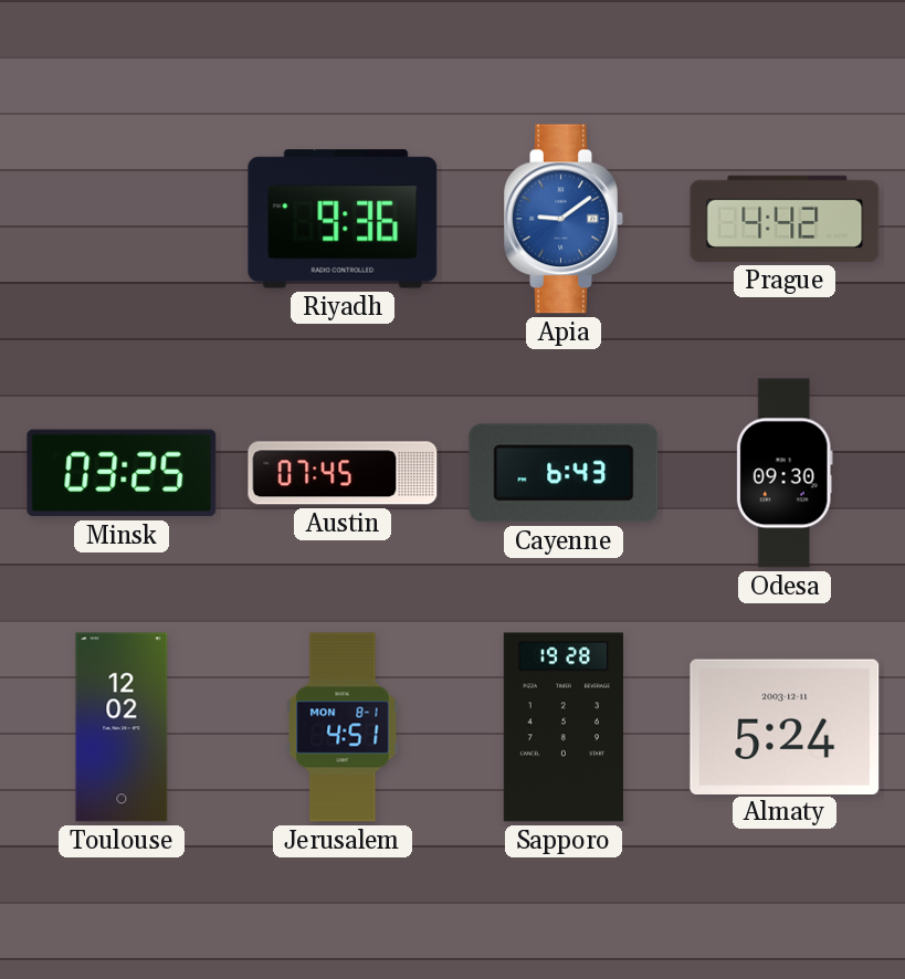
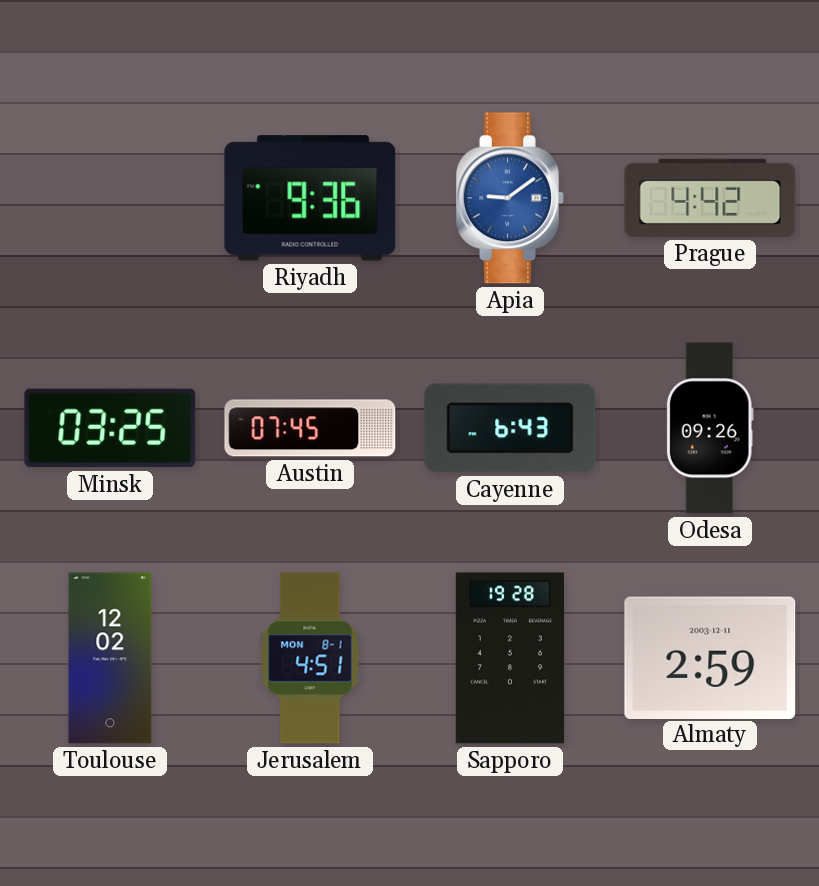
Odesa: 09:30 -> 09:26
Almaty: 5:24 -> 2:59
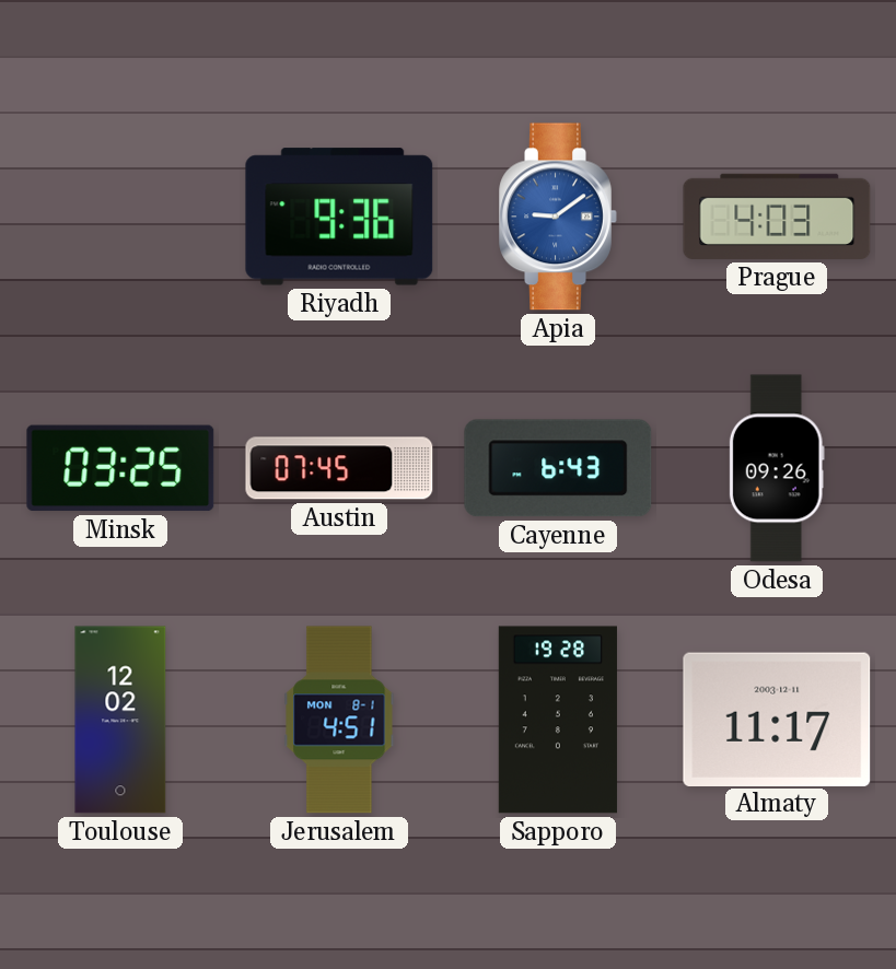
Prague: 4:42 -> 4:03
Almaty: 2:59 -> 11:17
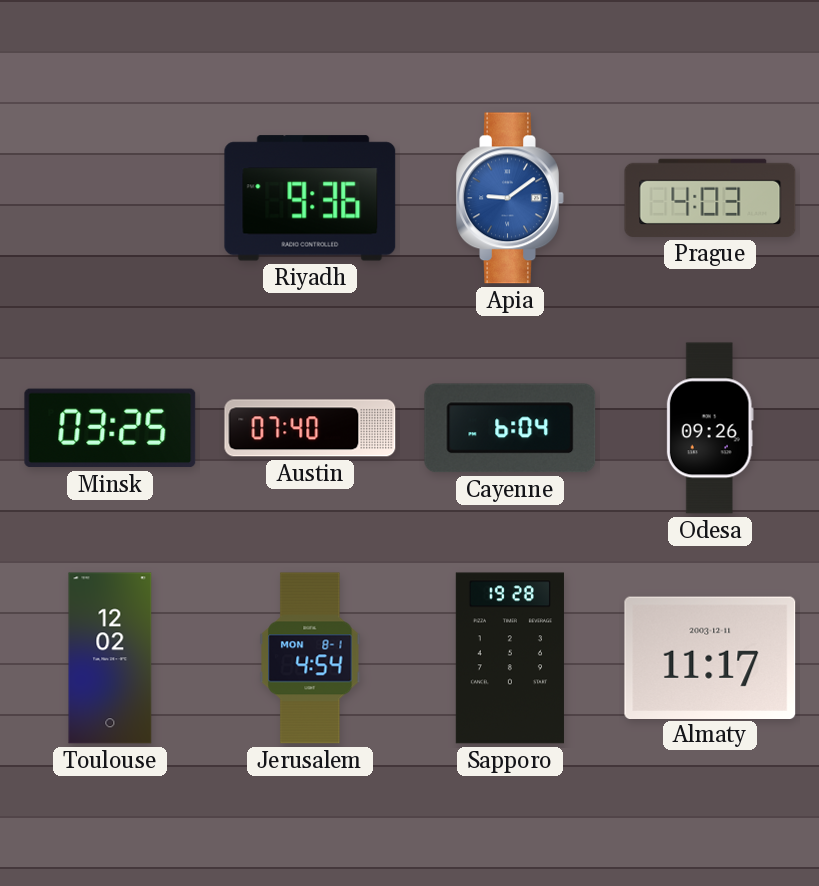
Austin: 07:45 -> 07:40
Cayenne: 6:43 -> 6:04
Jerusalem: 4:51 -> 4:54
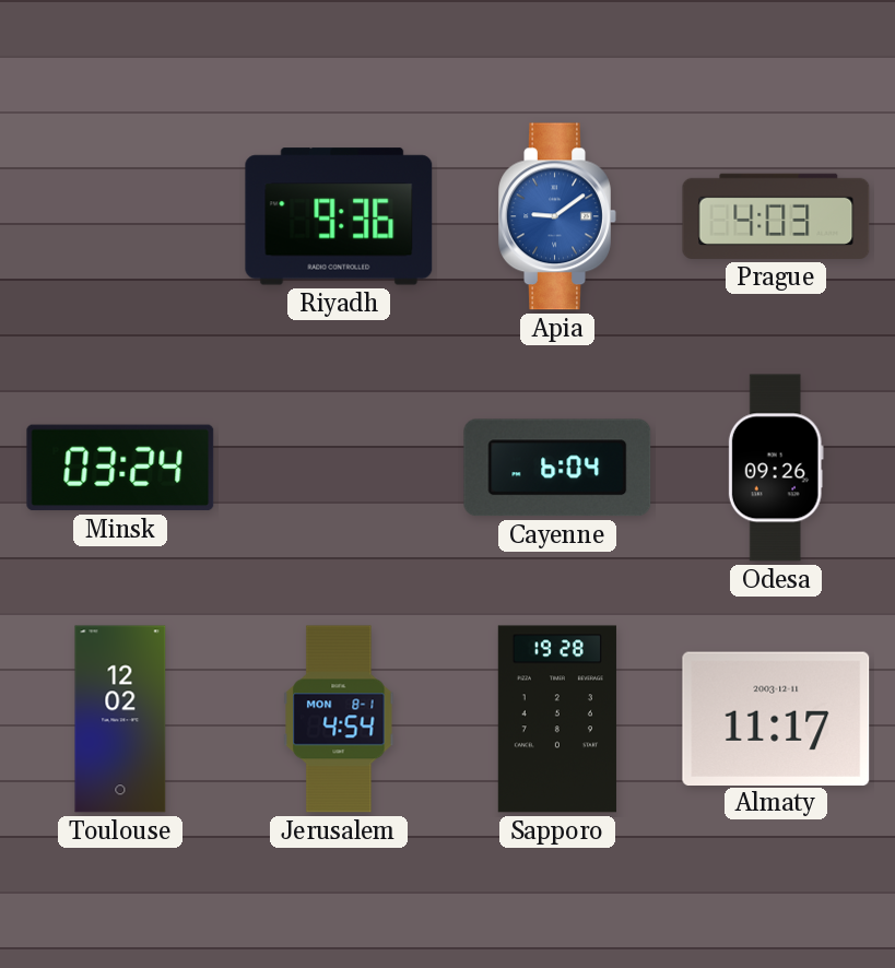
Minsk: 03:25 -> 03:24
Austin: 07:40 -> none
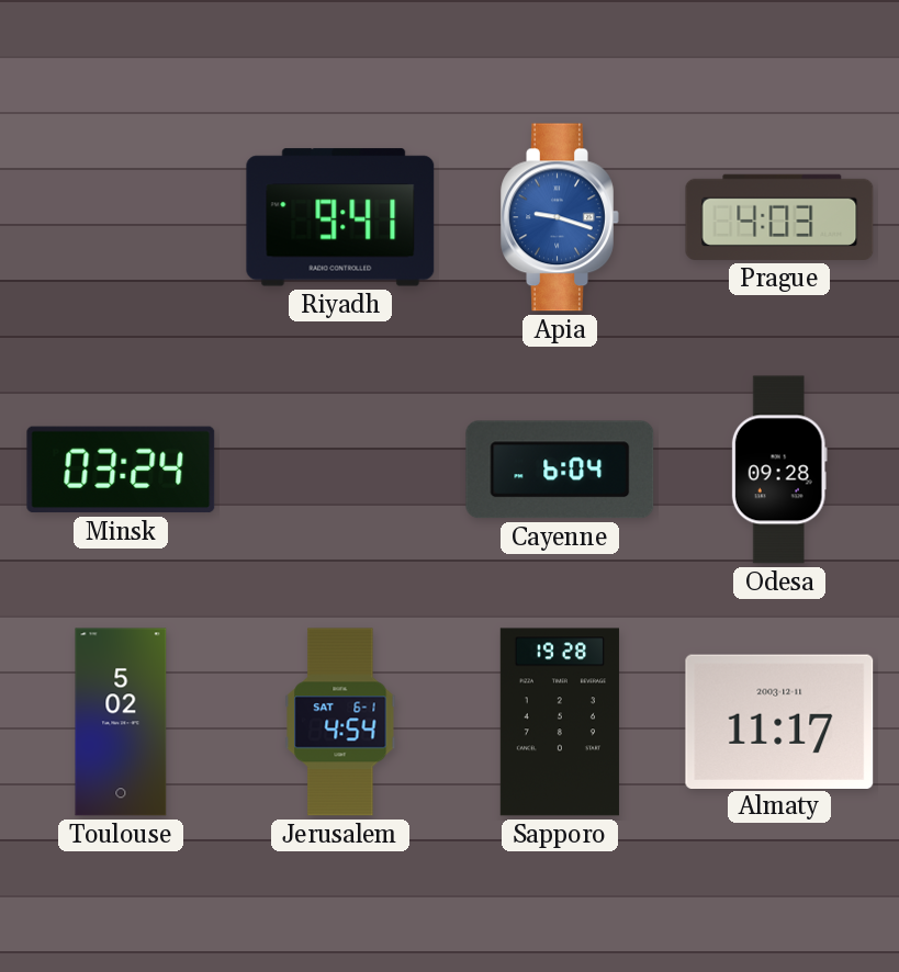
Riyadh: 9:36 -> 9:41
Apia: 9:09 -> 9:18
Odesa: 09:26 -> 09:28
Toulouse: 12:02 -> 5:02
Jerusalem date: MON 8-1 -> SAT 6-1
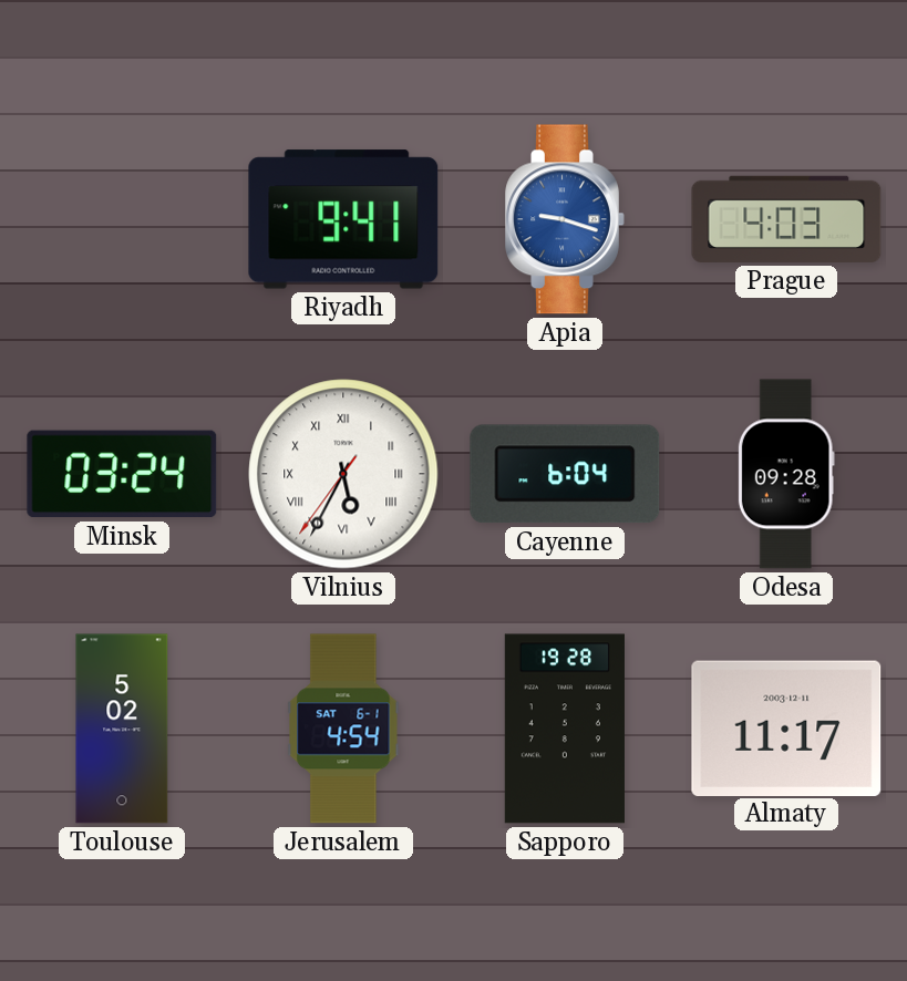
Vilnius: none -> 5:34
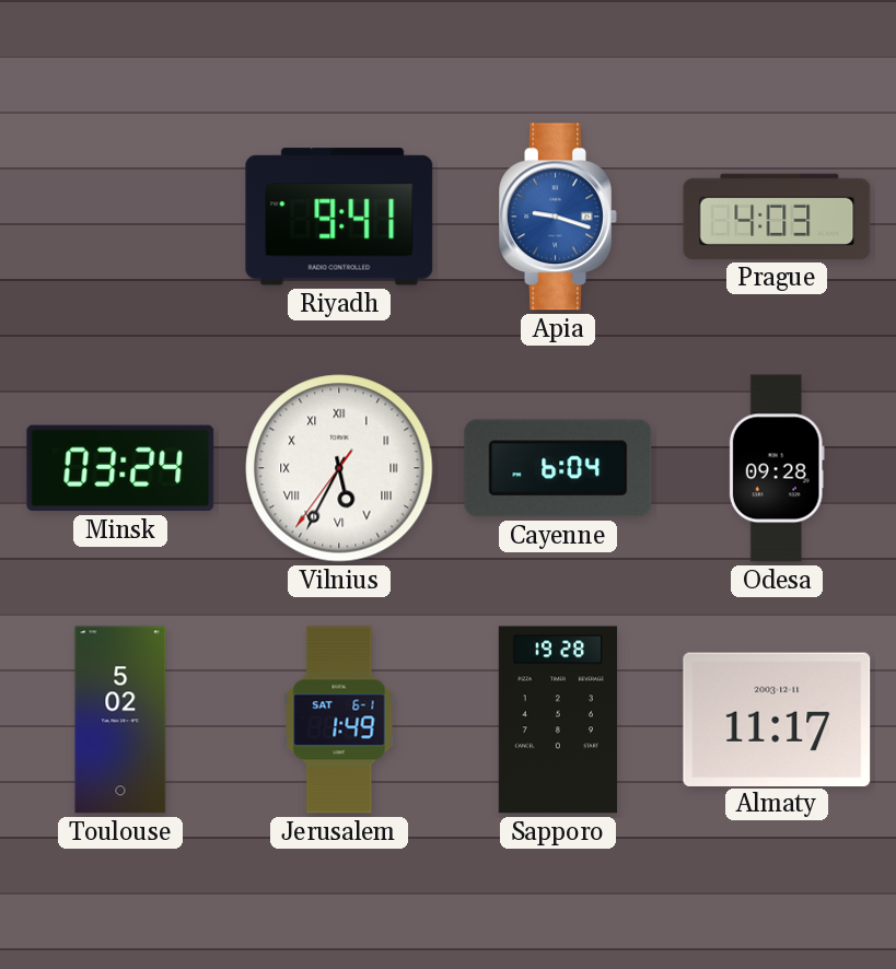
Jerusalem: 4:54 -> 1:49
